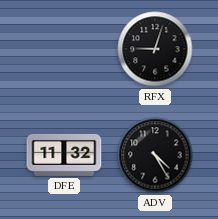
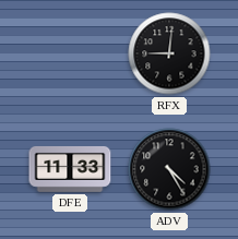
RFX: 9:03 -> 9:01
DFE: 11:32 -> 11:33
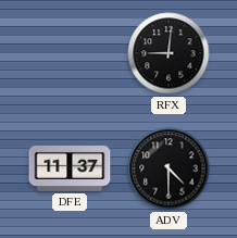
DFE: 11:33 -> 11:37
ADV: 4:25 -> 4:30
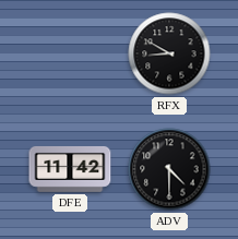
RFX: 9:01 -> 8:50
DFE: 11:37 -> 11:42
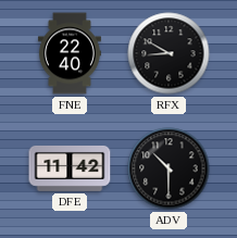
FNE: none -> 22:40
ADV: 4:30 -> 10:30
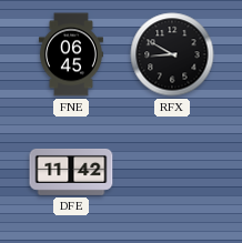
FNE: 22:40 -> 06:45
ADV: 10:30 -> none
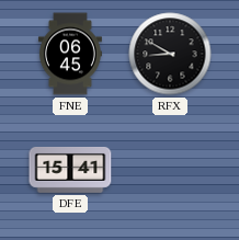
DFE: 11:42 -> 15:41
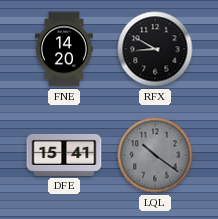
FNE: 06:45 -> 14:20
LQL: none -> 10:21
